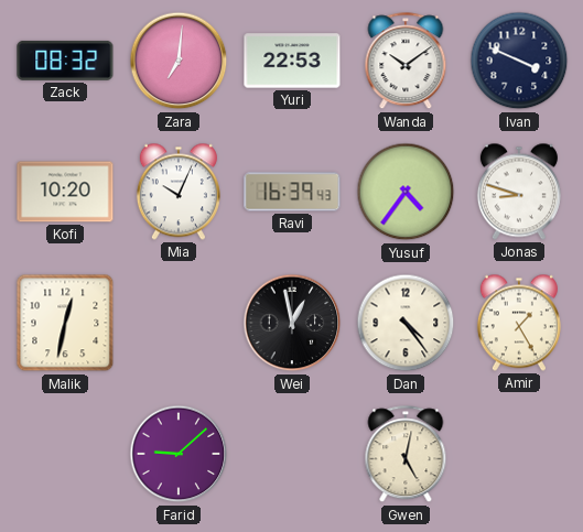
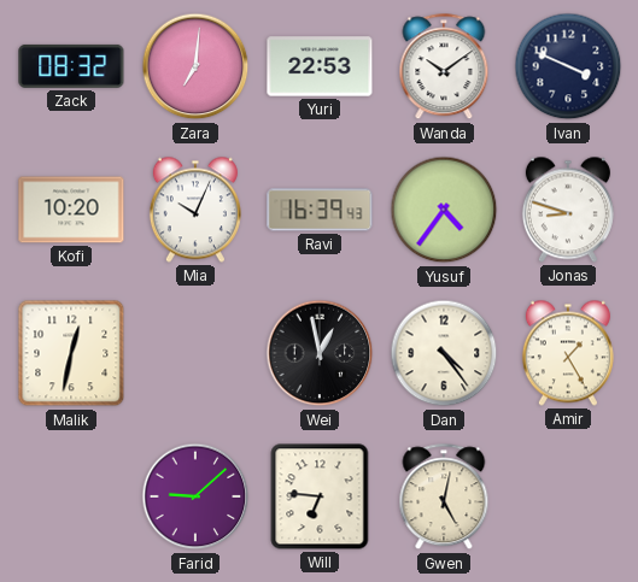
Will: none -> 6:46
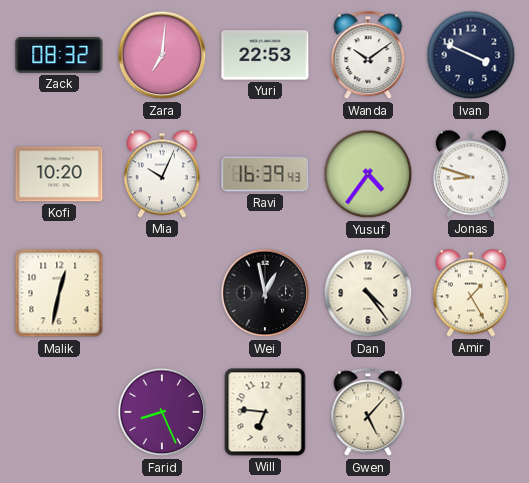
Farid: 9:08 -> 8:26
Gwen: 5:02 -> 5:07
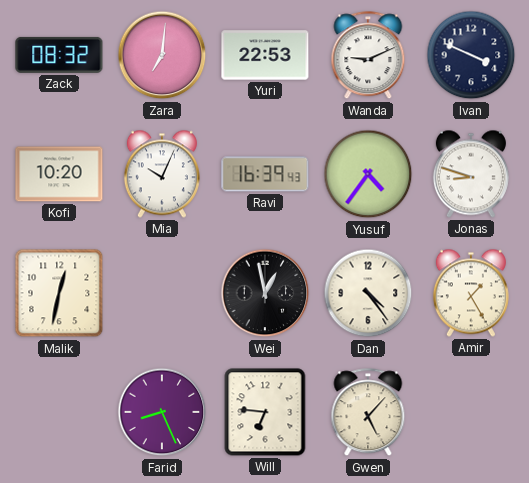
Wanda: 10:09 -> 9:11
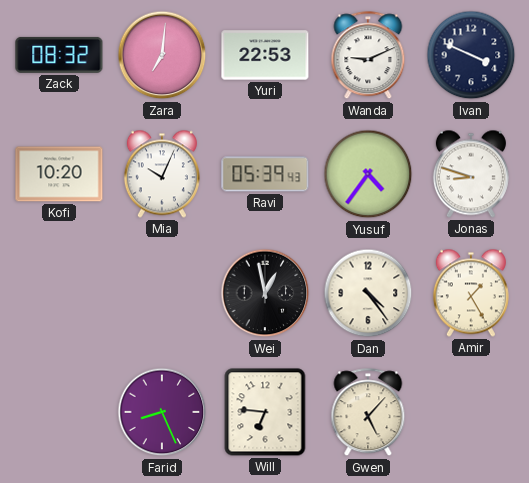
Ravi: 16:39 -> 05:39
Malik: 12:32 -> none
